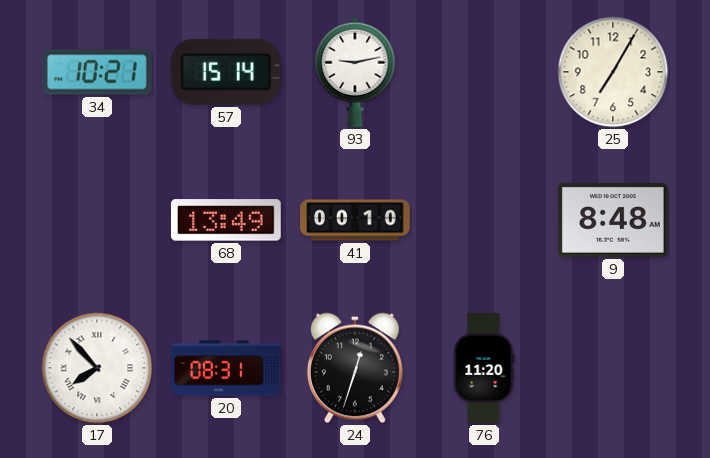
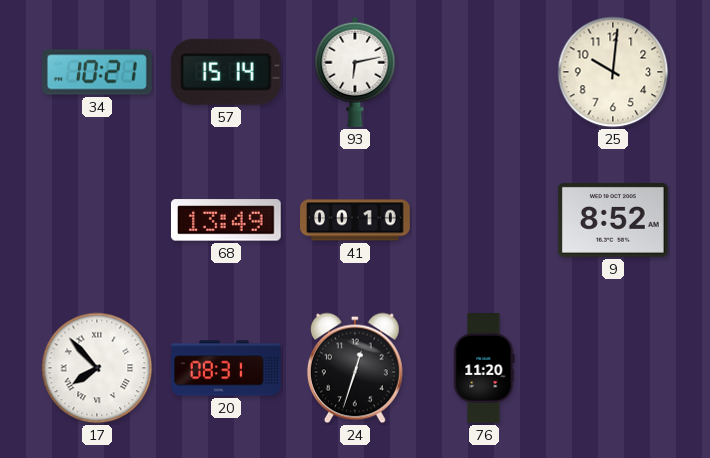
93: 9:13 -> 6:13
25: 7:05 -> 10:01
9: 8:48 -> 8:52
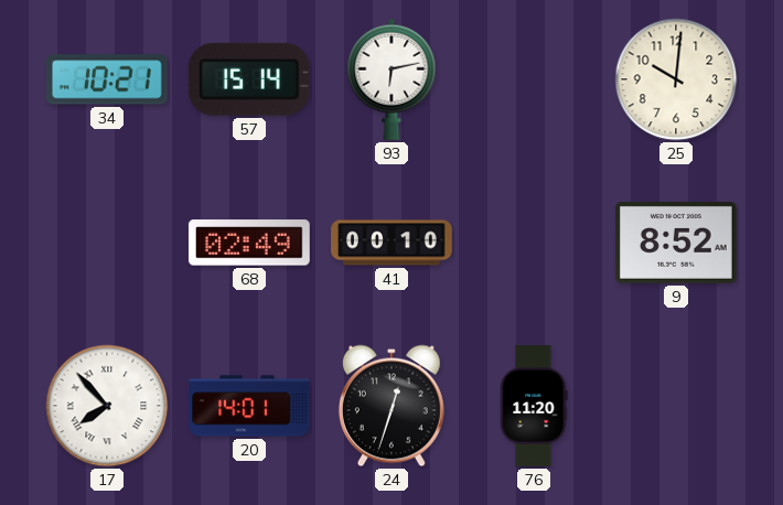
68: 13:49 -> 02:49
20: 08:31 -> 14:01
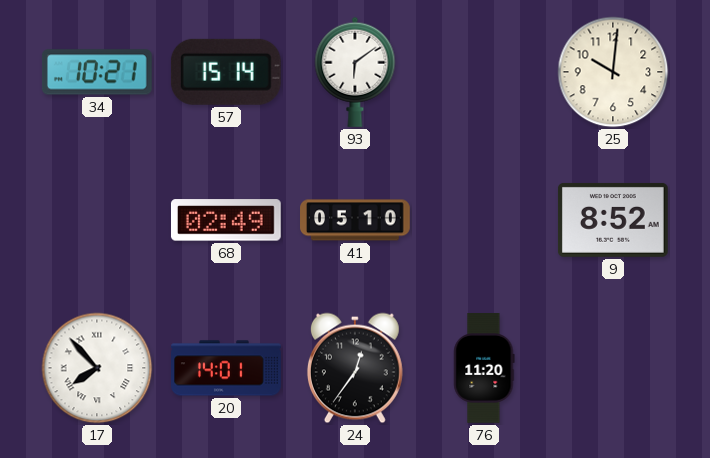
93: 6:13 -> 6:09
41: 00:10 -> 05:10
24: 12:33 -> 12:36
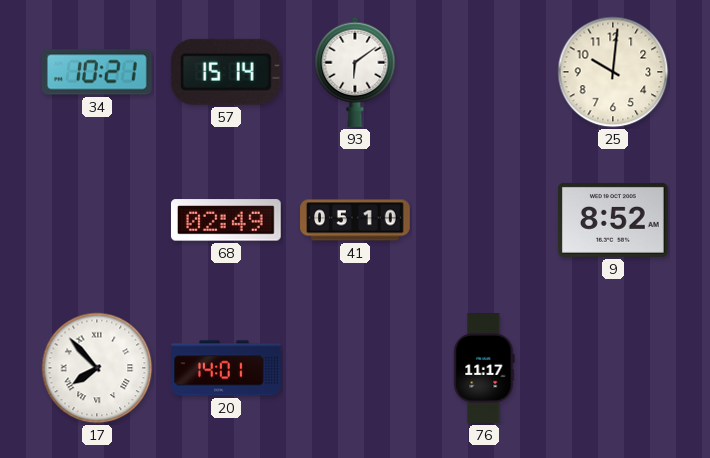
24: 12:36 -> none
76: 11:20 -> 11:17
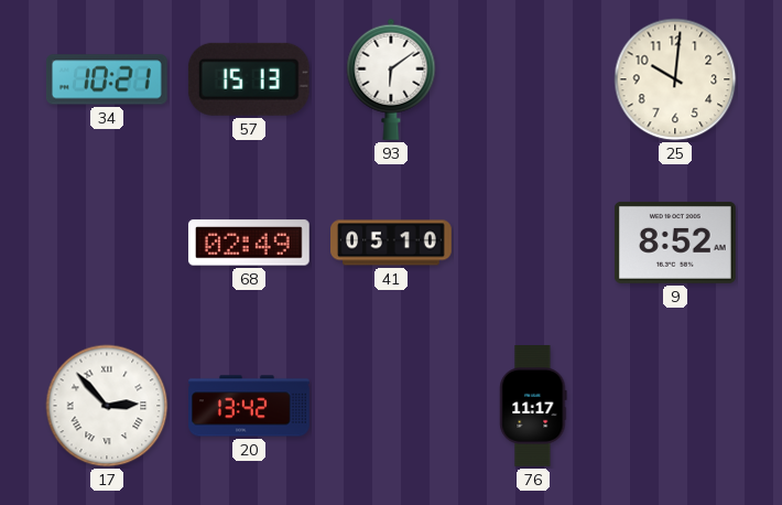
57: 15:14 -> 15:13
17: 7:53 -> 2:53
20: 14:01 -> 13:42
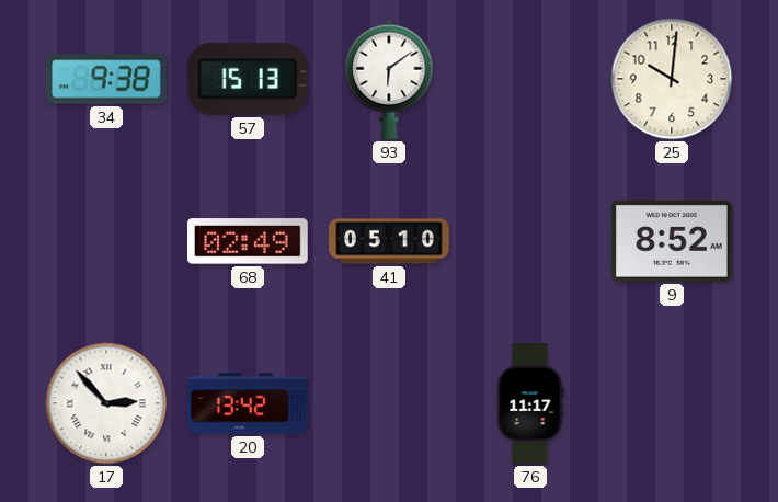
34: 10:21 -> 9:38
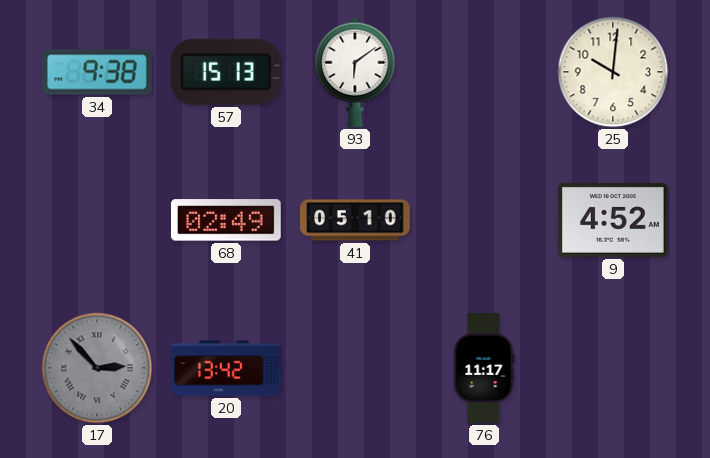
9: 8:52 -> 4:52
17 dial: white -> grey
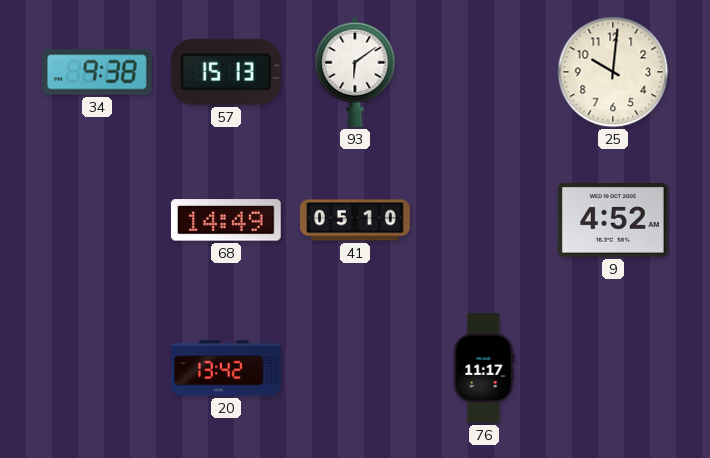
68: 02:49 -> 14:49
17: 2:53 -> none
